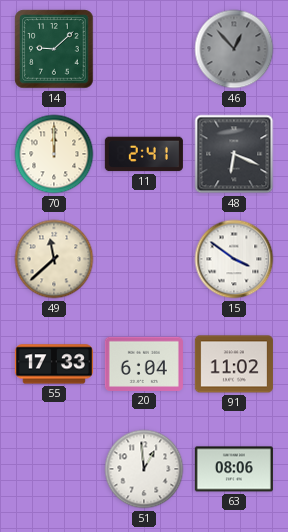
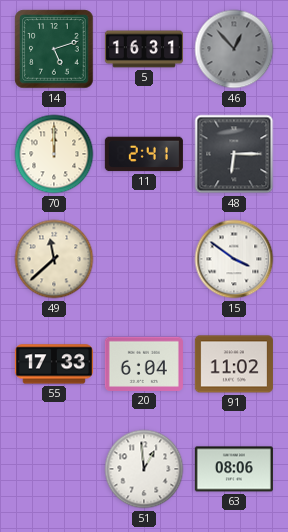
14: 9:08 -> 5:12
5: none -> 16:31
48: 6:19 -> 6:15
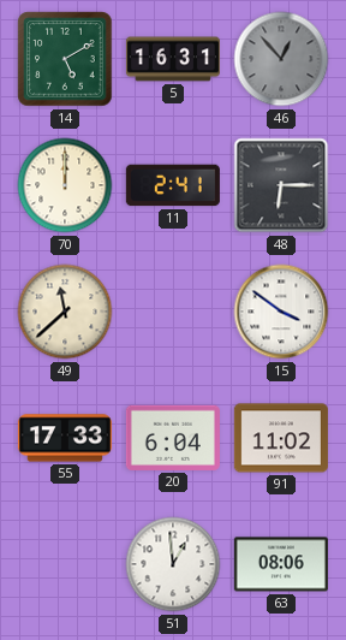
14: 5:12 -> 5:10
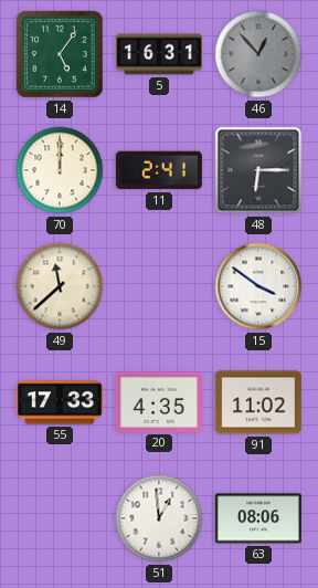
14: 5:10 -> 5:06
20: 6:04 -> 4:35
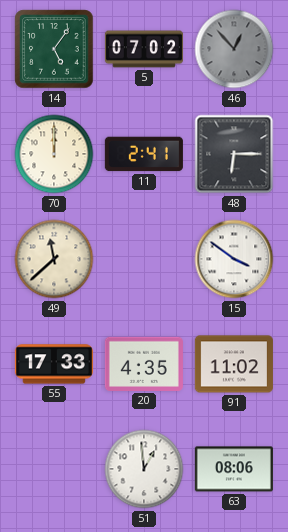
5: 16:31 -> 07:02
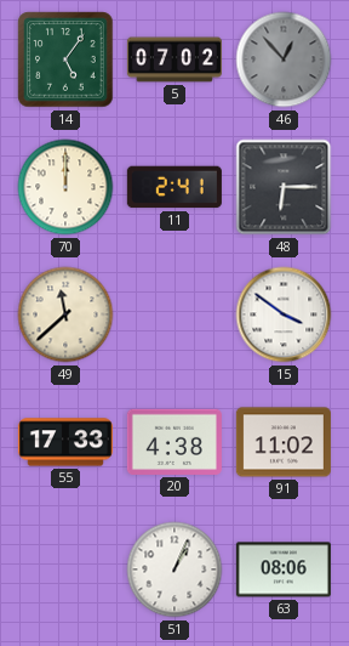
20: 4:35 -> 4:38
51: 12:59 -> 1:04
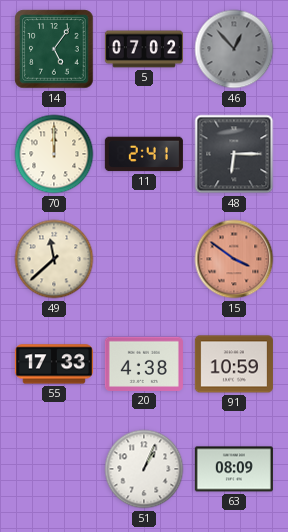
15 dial: white -> salmon
91: 11:02 -> 10:59
63: 08:06 -> 08:09
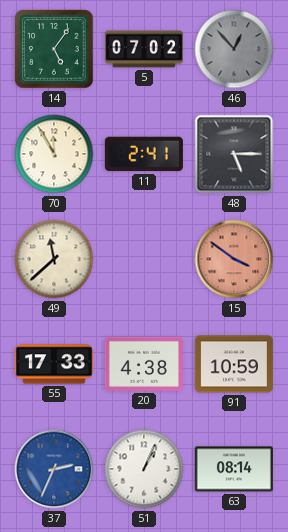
70: 12:00 -> 11:55
48: 6:15 -> 5:15
37: none -> 2:34
63: 08:09 -> 08:14
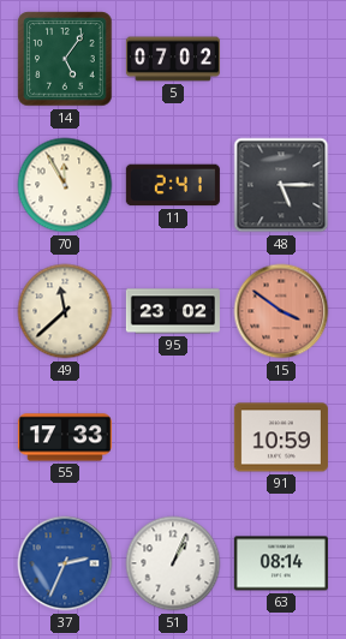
46: 12:53 -> none
95: none -> 23:02
20: 4:38 -> none
